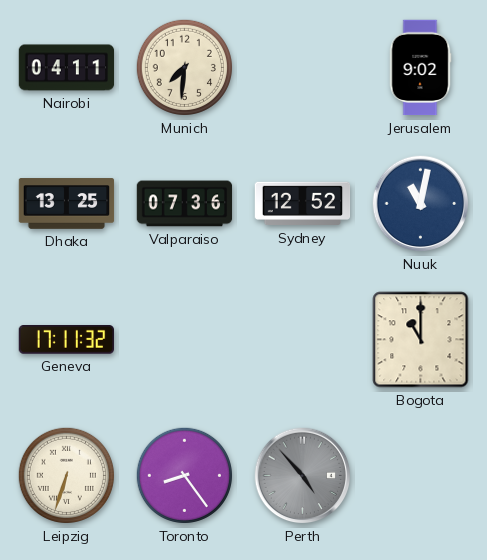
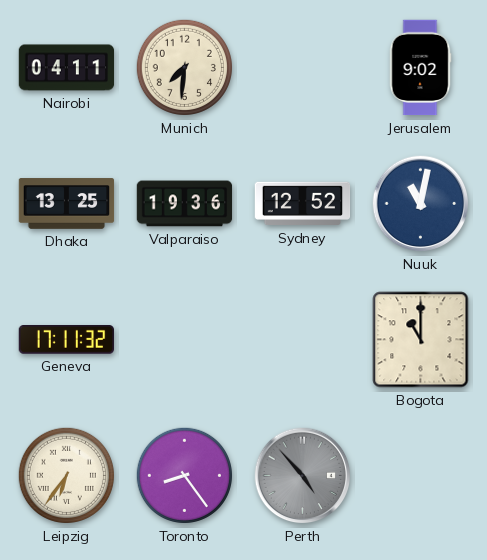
Valparaiso: 07:36 -> 19:36
Leipzig: 6:33 -> 6:36
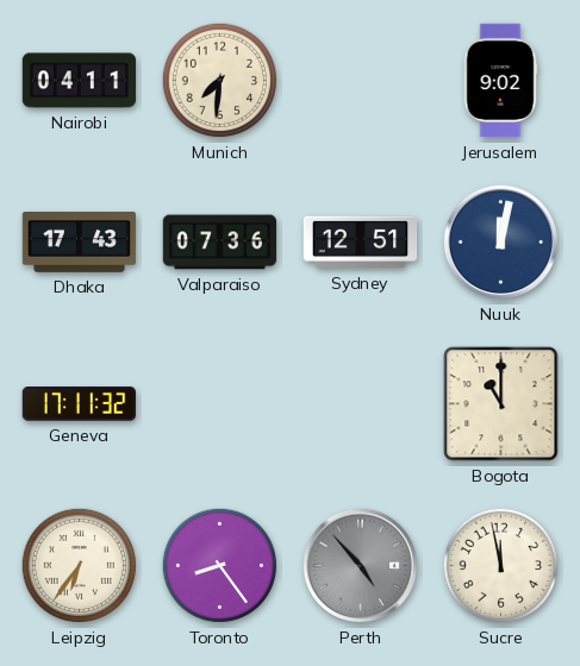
Dhaka: 13:25 -> 17:43
Valparaiso: 19:36 -> 07:36
Sydney: 12:52 -> 12:51
Nuuk: 11:02 -> 12:02
Sucre: none -> 11:58
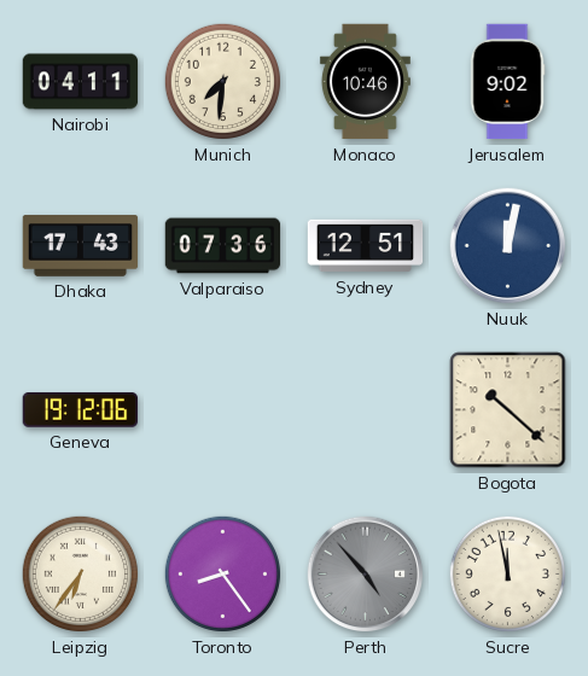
Monaco: none -> 10:46
Geneva: 17:11 -> 19:12
Bogota: 11:00 -> 10:22
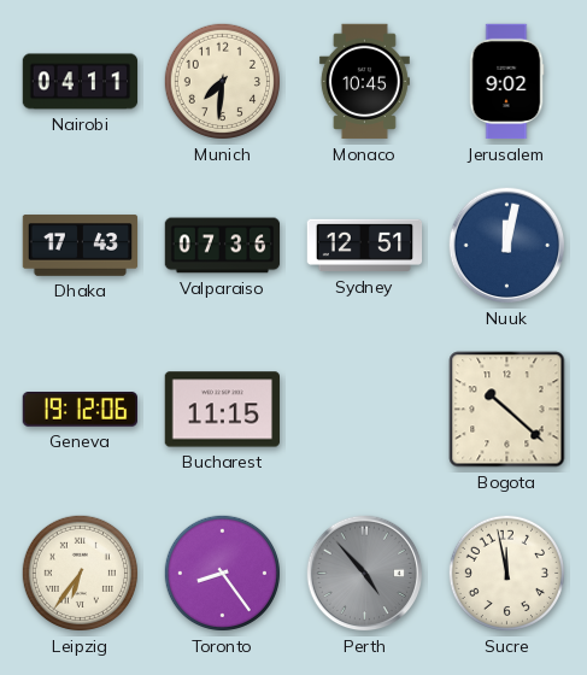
Monaco: 10:46 -> 10:45
Bucharest: none -> 11:15
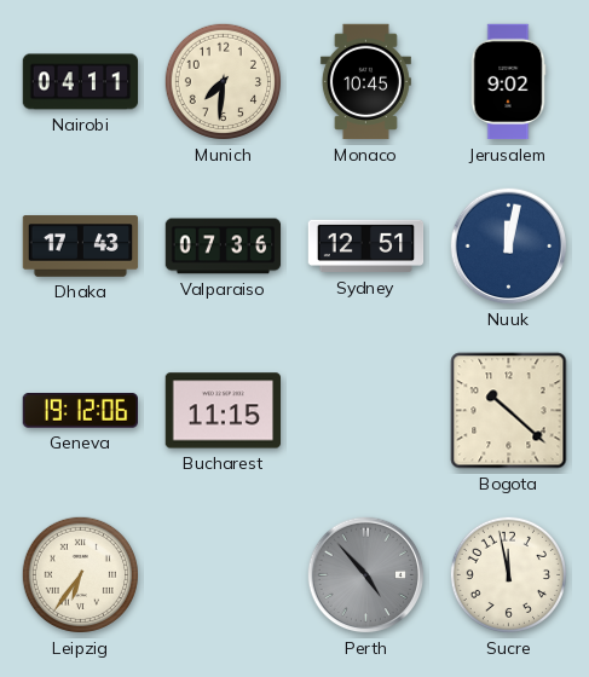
Toronto: 8:24 -> none
